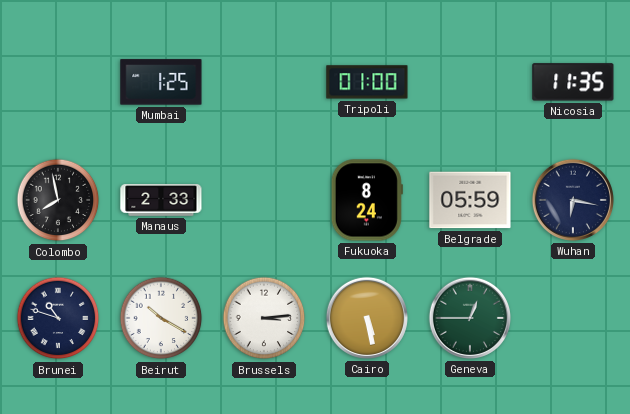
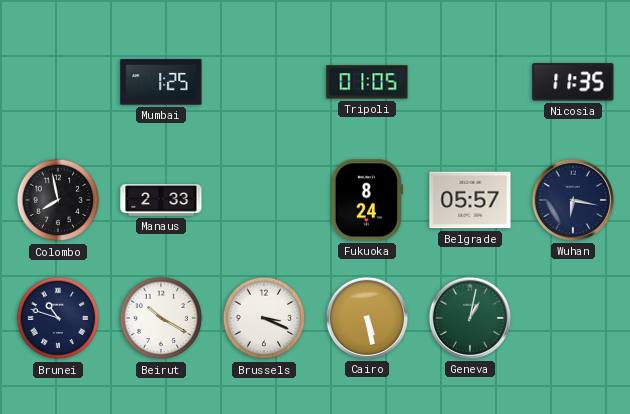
Tripoli: 01:00 -> 01:05
Belgrade: 05:59 -> 05:57
Brussels: 3:14 -> 3:19
Geneva: 12:45 -> 1:02
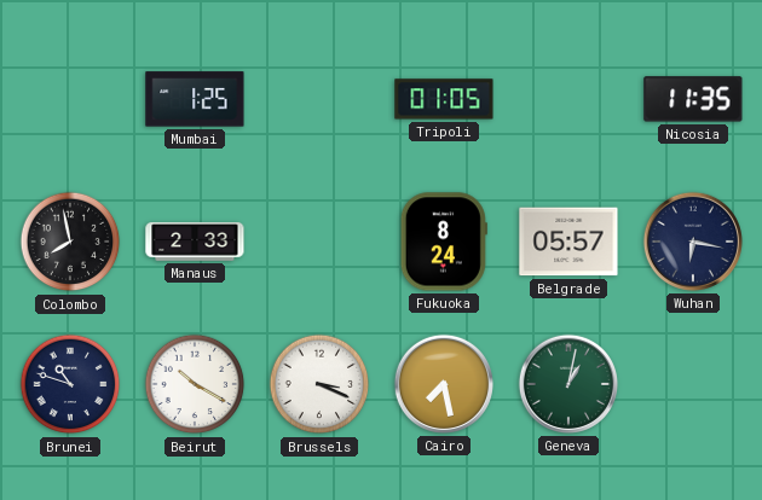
Cairo: 5:28 -> 7:28
